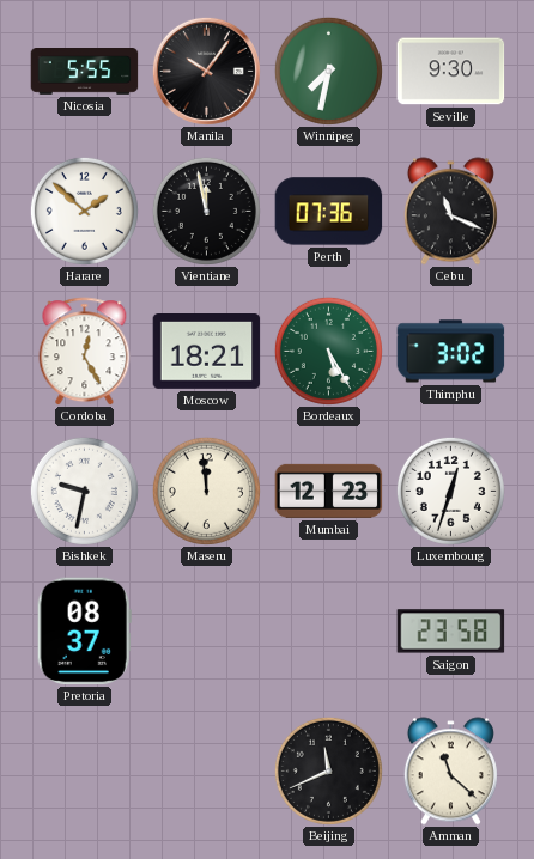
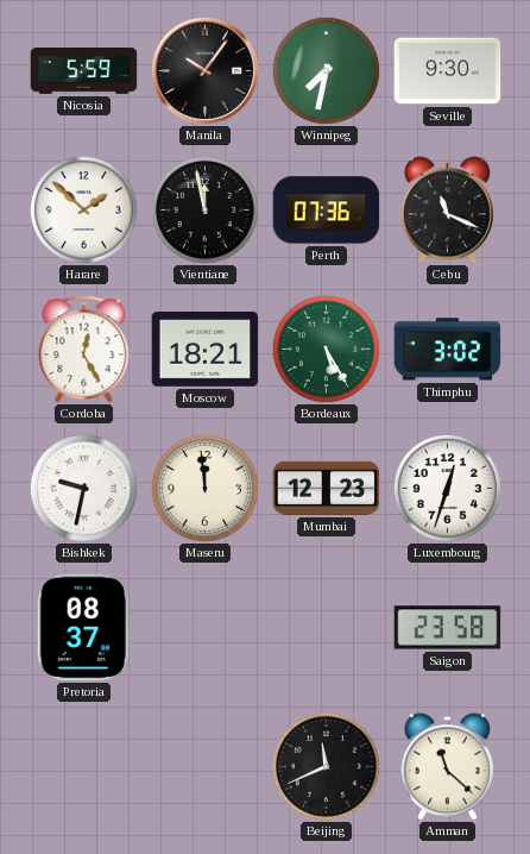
Nicosia: 5:55 -> 5:59
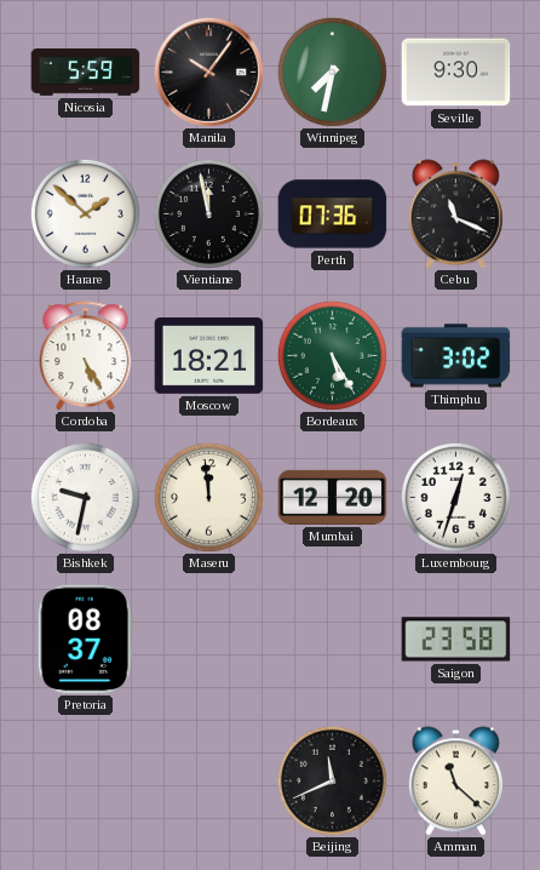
Cordoba: 12:25 -> 5:25
Mumbai: 12:23 -> 12:20
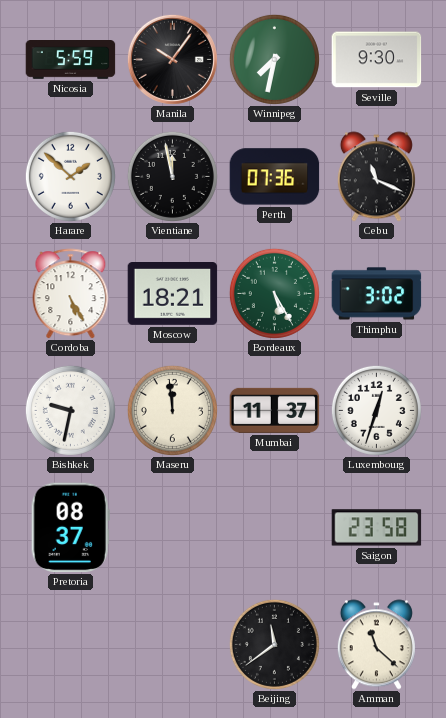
Mumbai: 12:20 -> 11:37
Beijing: 11:41 -> 11:39
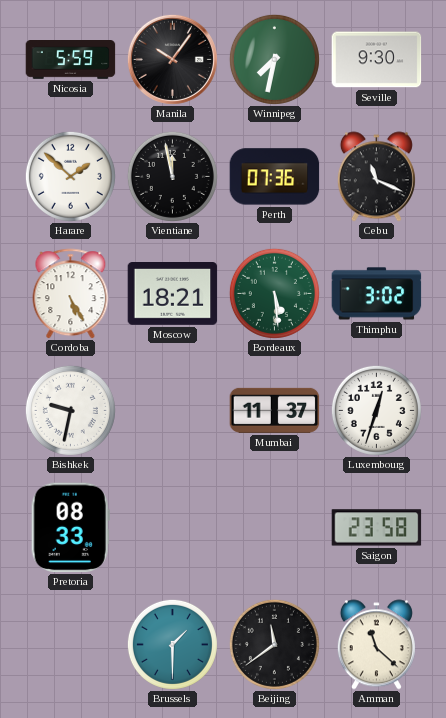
Bordeaux: 5:25 -> 5:29
Maseru: 11:59 -> none
Pretoria: 08:37 -> 08:33
Brussels: none -> 1:30
